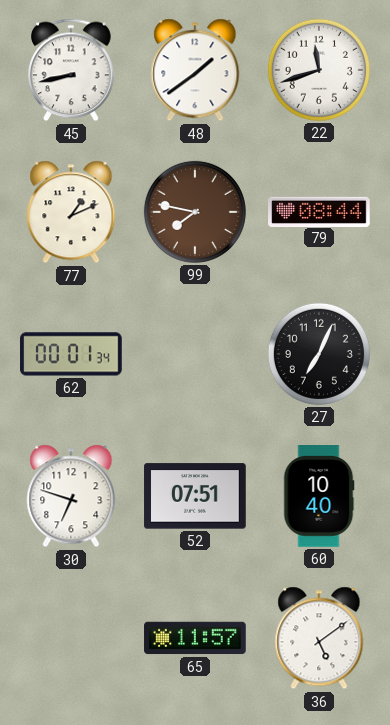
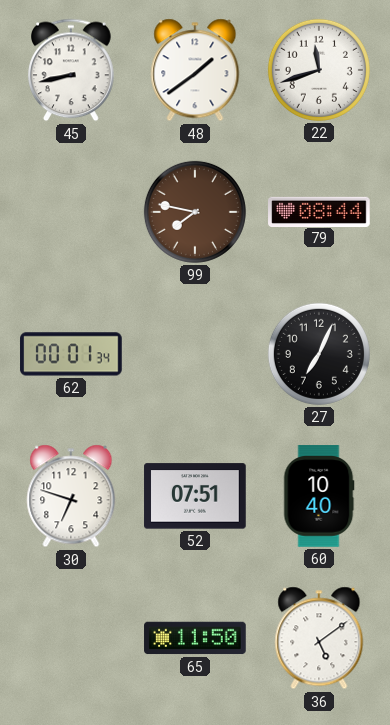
77: 1:11 -> none
65: 11:57 -> 11:50
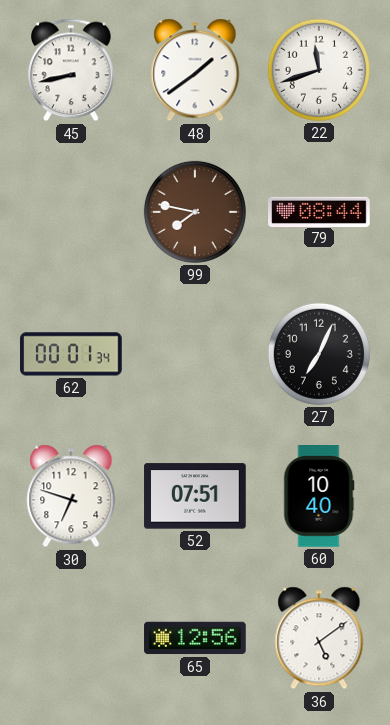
65: 11:50 -> 12:56
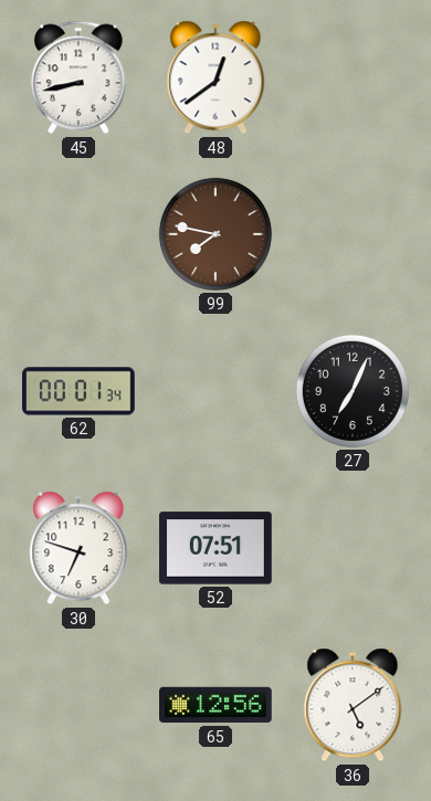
48: 1:39 -> 12:39
22: 11:42 -> none
79: 08:44 -> none
60: 10:40 -> none
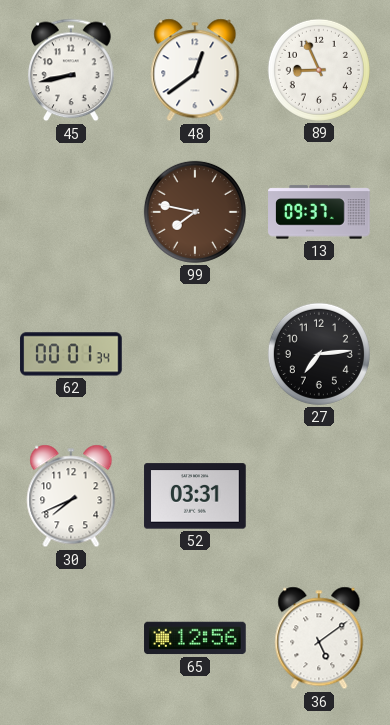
89: none -> 8:56
13: none -> 09:37
27: 7:04 -> 7:14
30: 6:48 -> 7:41
52: 07:51 -> 03:31
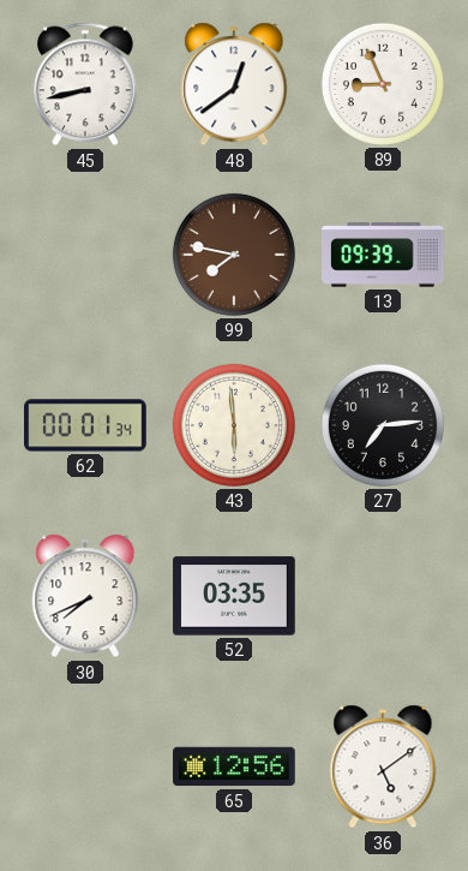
13: 09:37 -> 09:39
43: none -> 5:59
52: 03:31 -> 03:35
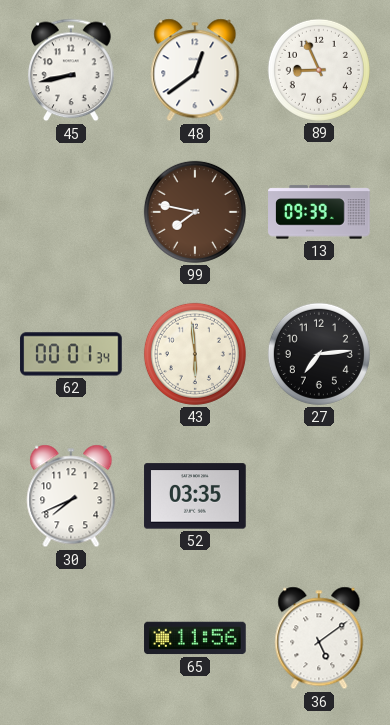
65: 12:56 -> 11:56
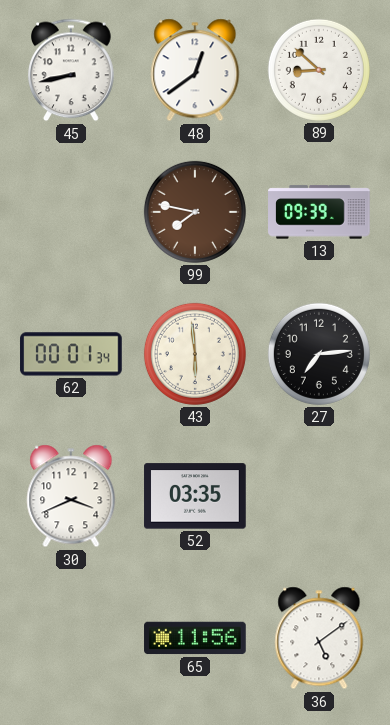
89: 8:56 -> 8:52
30: 7:41 -> 3:41
